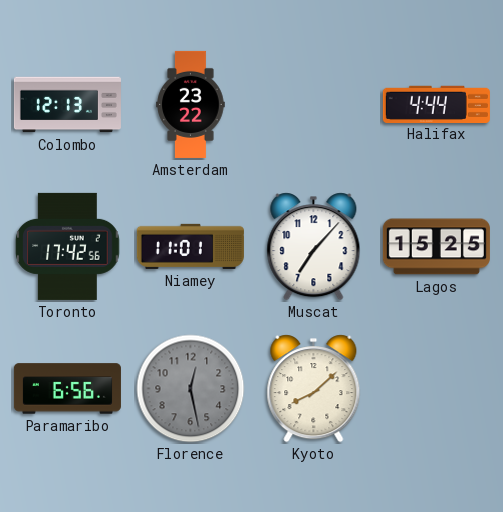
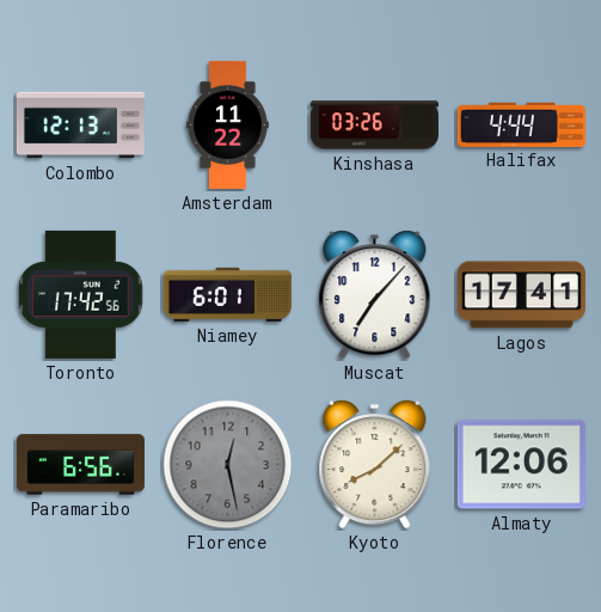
Amsterdam: 23:22 -> 11:22
Kinshasa: none -> 03:26
Niamey: 11:01 -> 6:01
Lagos: 15:25 -> 17:41
Almaty: none -> 12:06
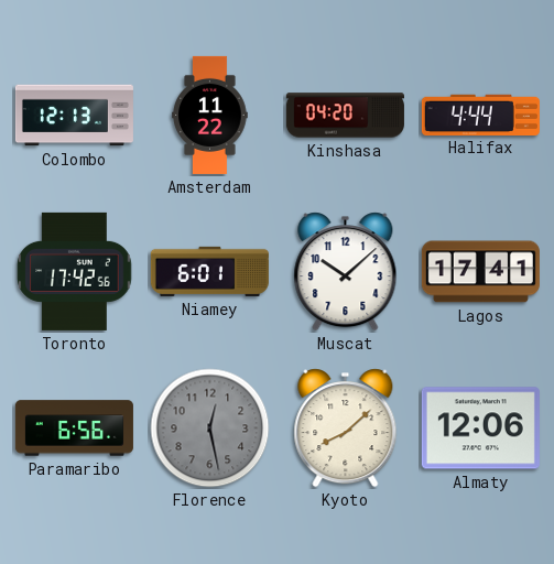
Kinshasa: 03:26 -> 04:20
Muscat: 7:07 -> 10:08
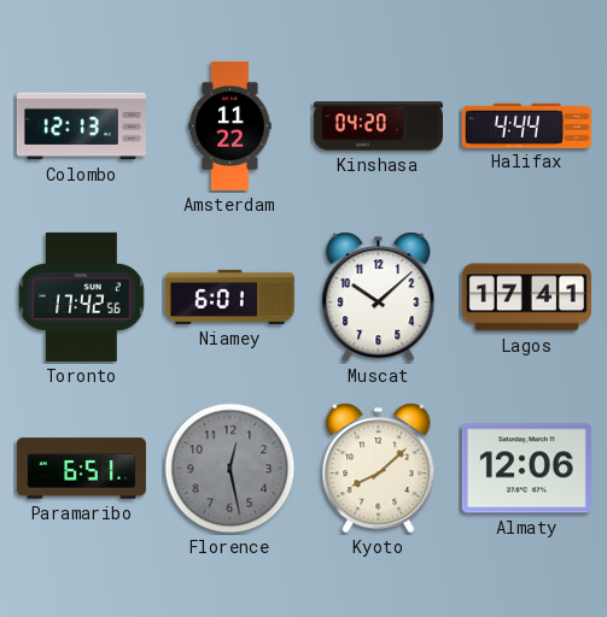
Paramaribo: 6:56 -> 6:51
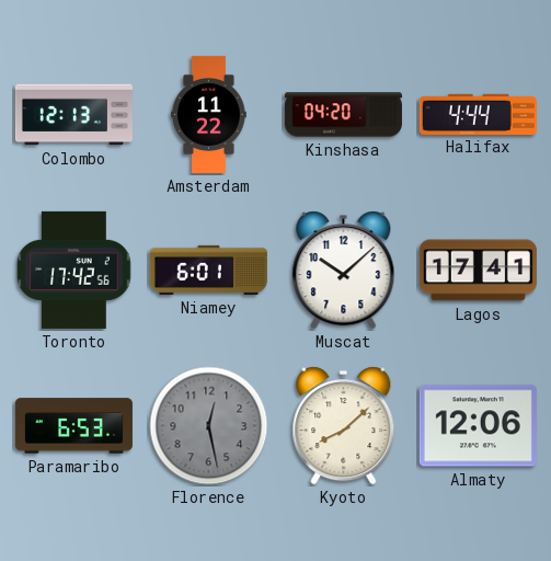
Paramaribo: 6:51 -> 6:53
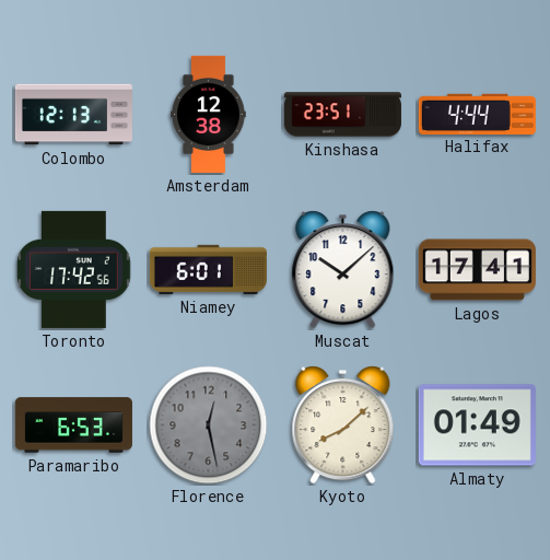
Amsterdam: 11:22 -> 12:38
Kinshasa: 04:20 -> 23:51
Almaty: 12:06 -> 01:49
